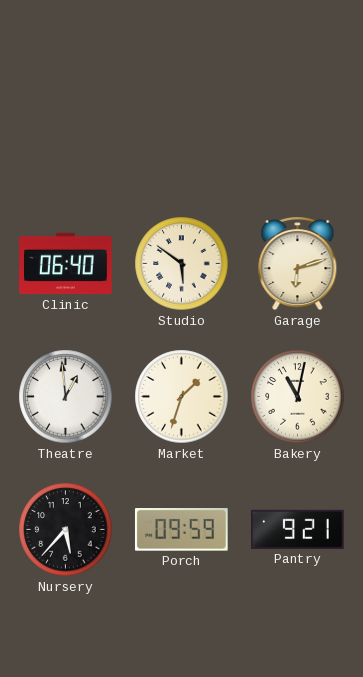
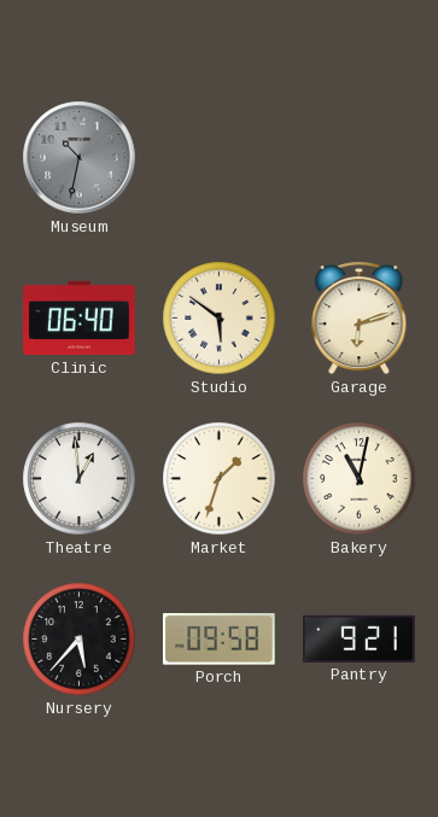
Museum: none -> 10:32
Porch: 09:59 -> 09:58
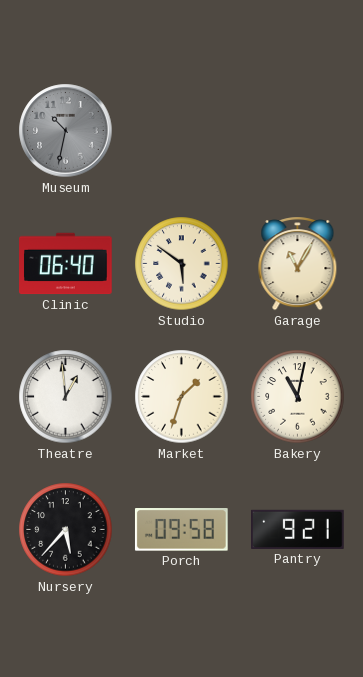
Garage: 6:12 -> 11:05
